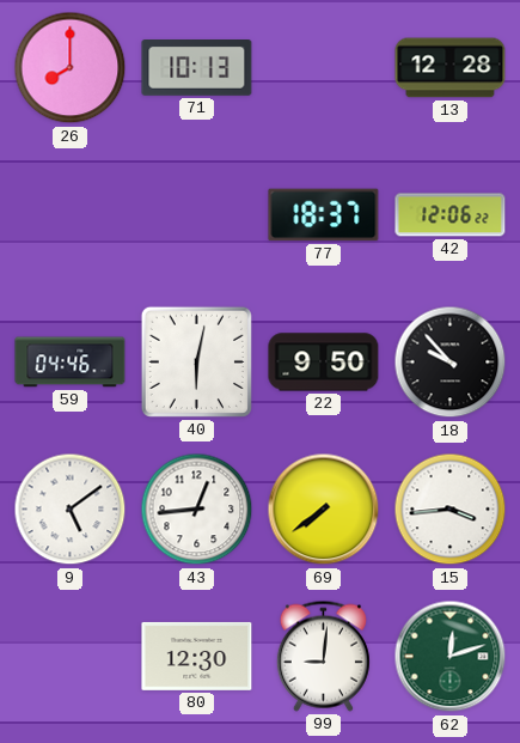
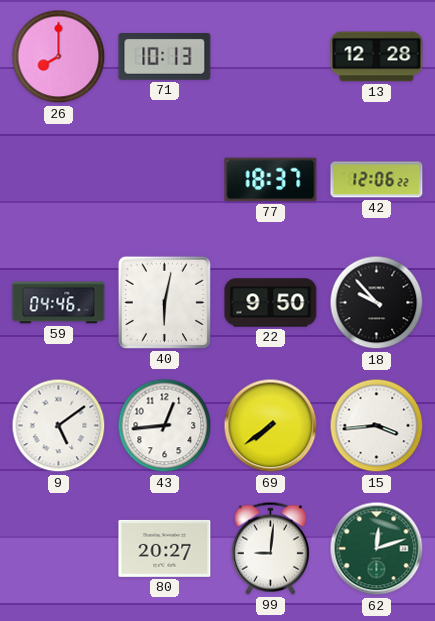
80: 12:30 -> 20:27
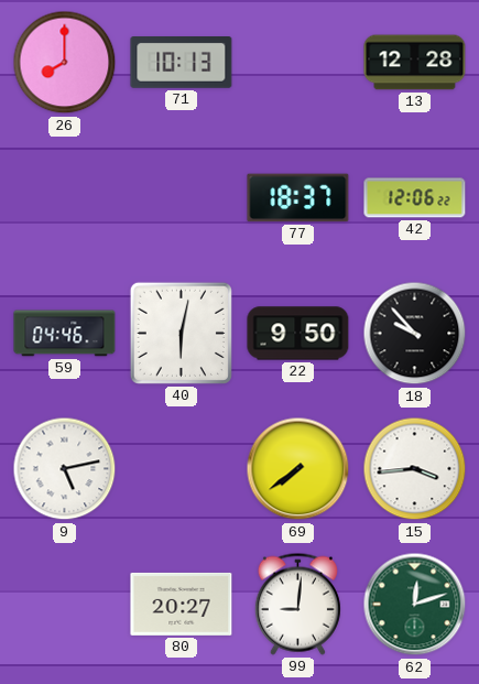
9: 5:09 -> 5:13
43: 12:44 -> none
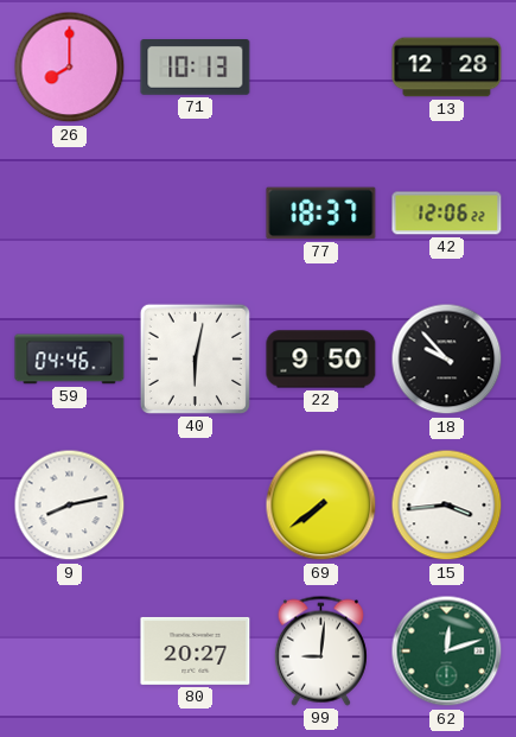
9: 5:13 -> 8:13
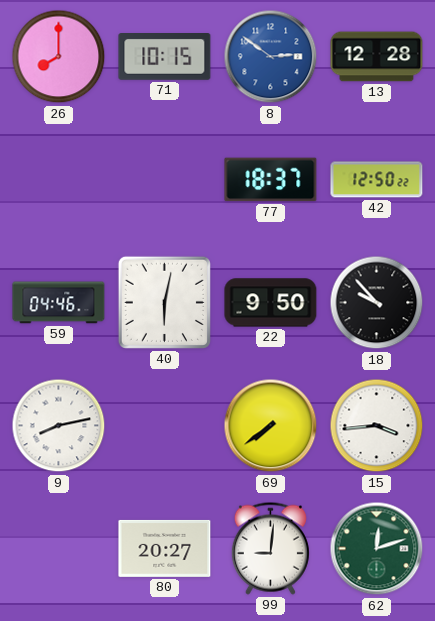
71: 10:13 -> 10:15
8: none -> 2:51
42: 12:06 -> 12:50
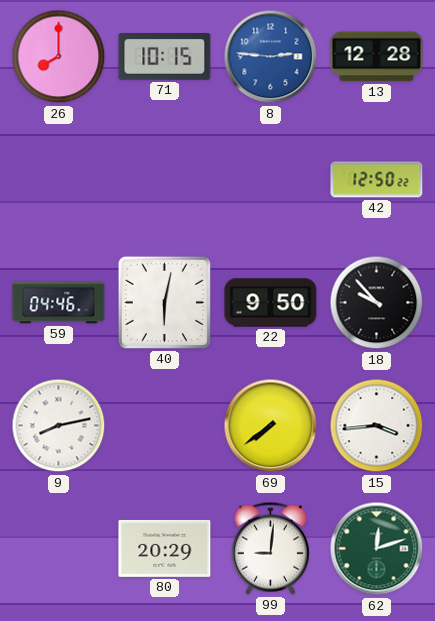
8: 2:51 -> 2:46
77: 18:37 -> none
80: 20:27 -> 20:29
